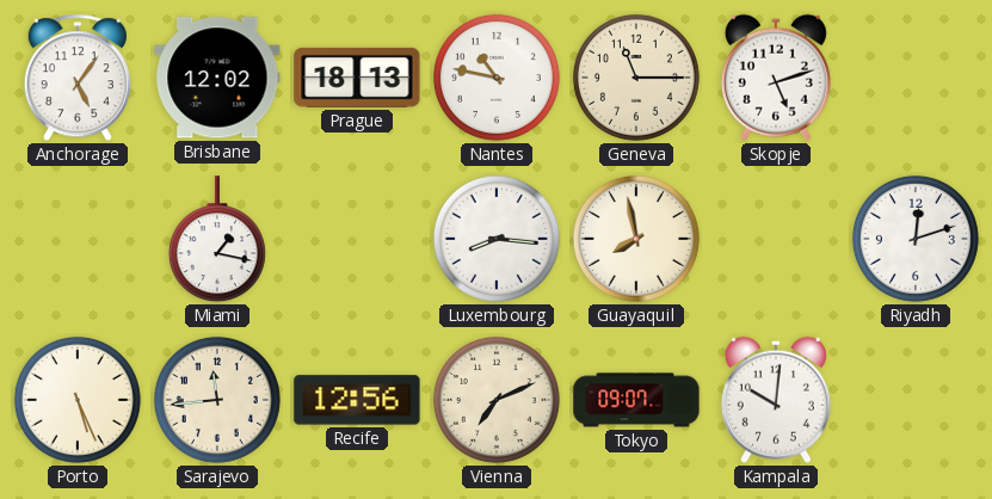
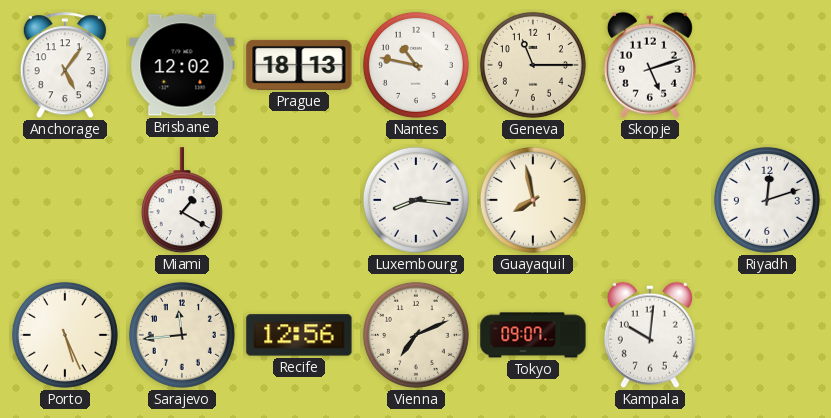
Miami: 1:17 -> 1:20
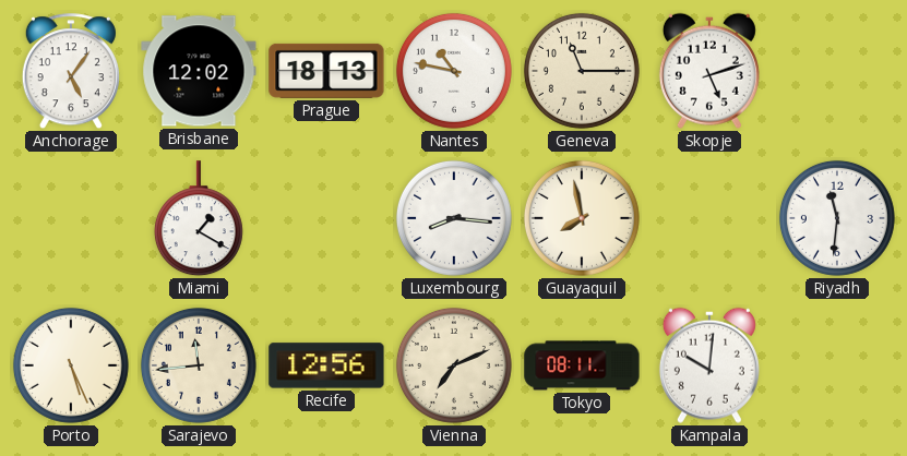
Riyadh: 12:12 -> 11:31
Tokyo: 09:07 -> 08:11
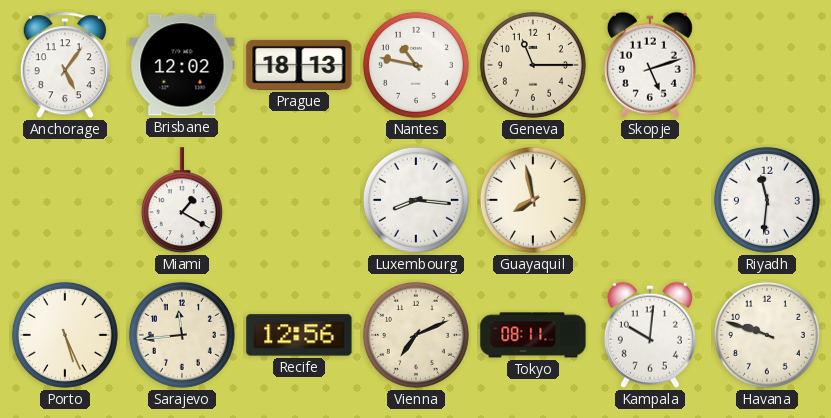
Havana: none -> 9:48
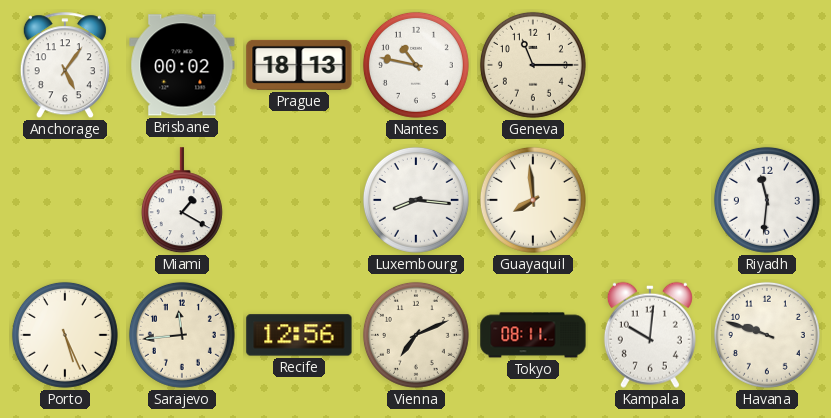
Brisbane: 12:02 -> 00:02
Skopje: 5:12 -> none
Guayaquil: 7:58 -> 7:59
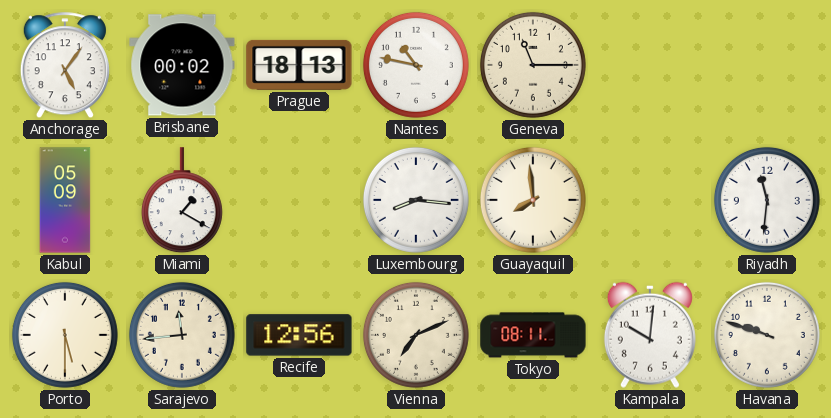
Kabul: none -> 05:09
Porto: 5:26 -> 5:30
